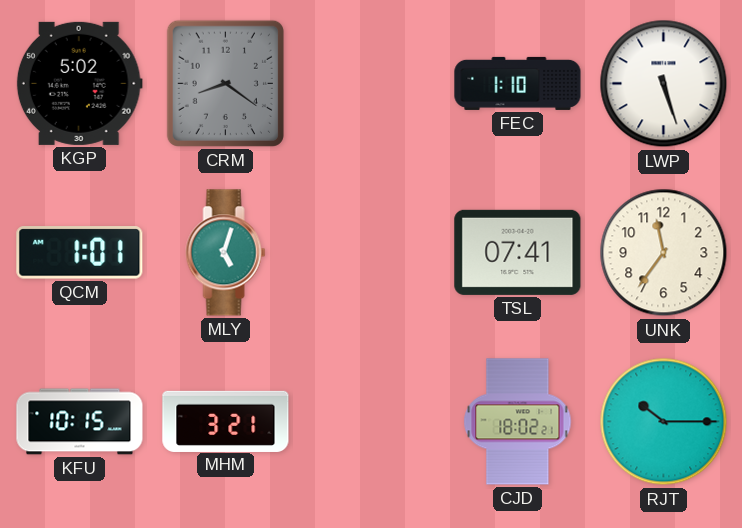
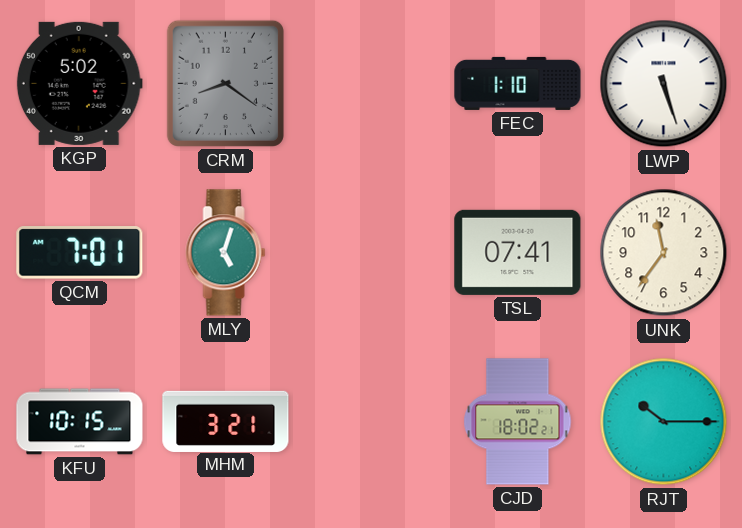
QCM: 1:01 -> 7:01
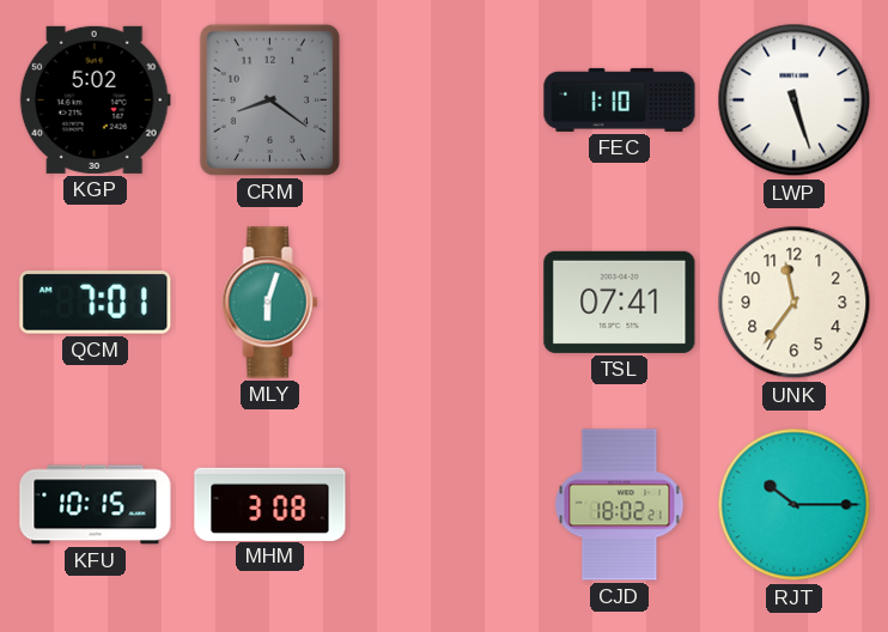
MLY: 5:03 -> 6:03
MHM: 3:21 -> 3:08
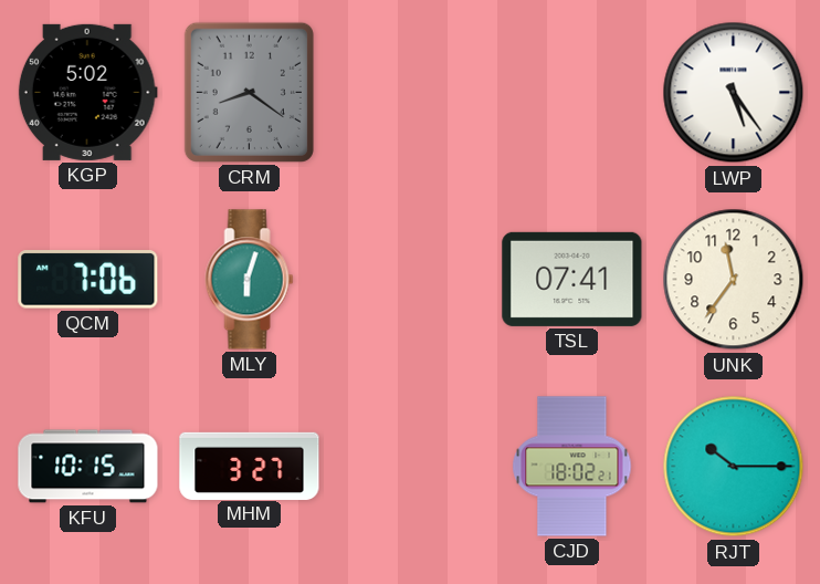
FEC: 1:10 -> none
LWP: 5:27 -> 5:24
QCM: 7:01 -> 7:06
MHM: 3:08 -> 3:27
